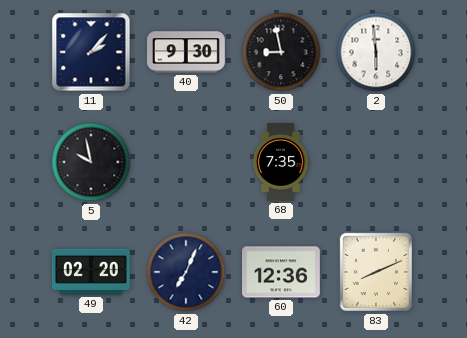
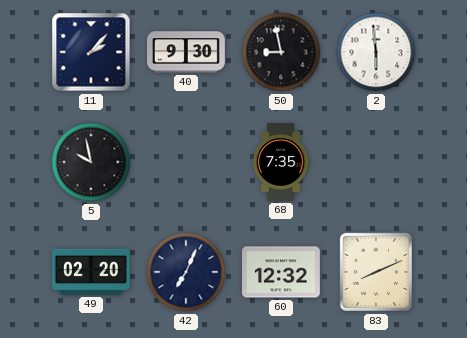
60: 12:36 -> 12:32
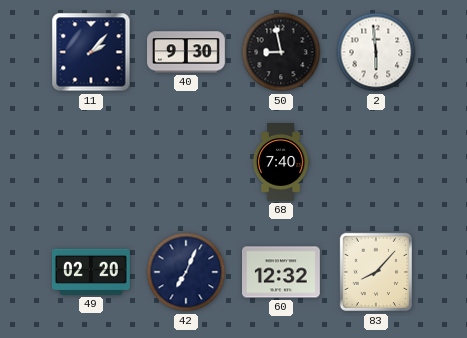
5: 9:58 -> none
68: 7:35 -> 7:40
83: 8:11 -> 8:07
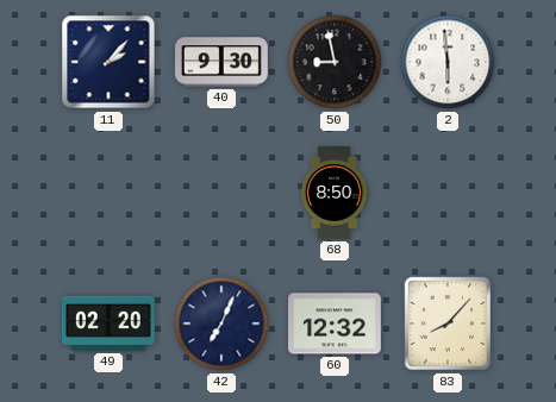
68: 7:40 -> 8:50
